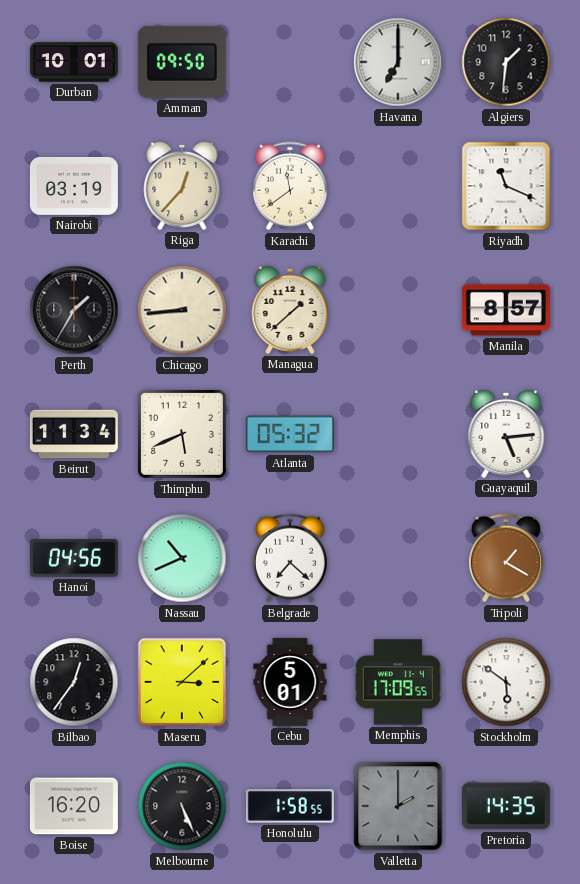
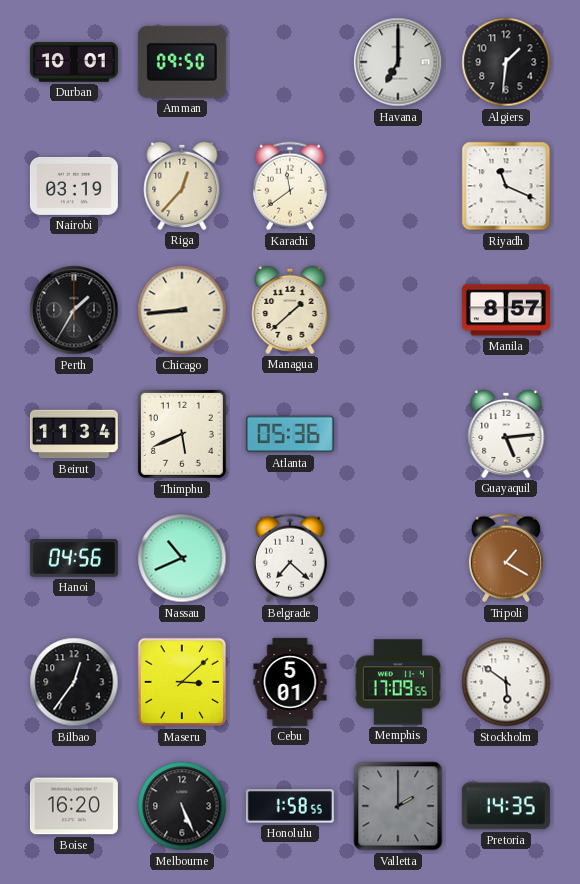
Atlanta: 05:32 -> 05:36
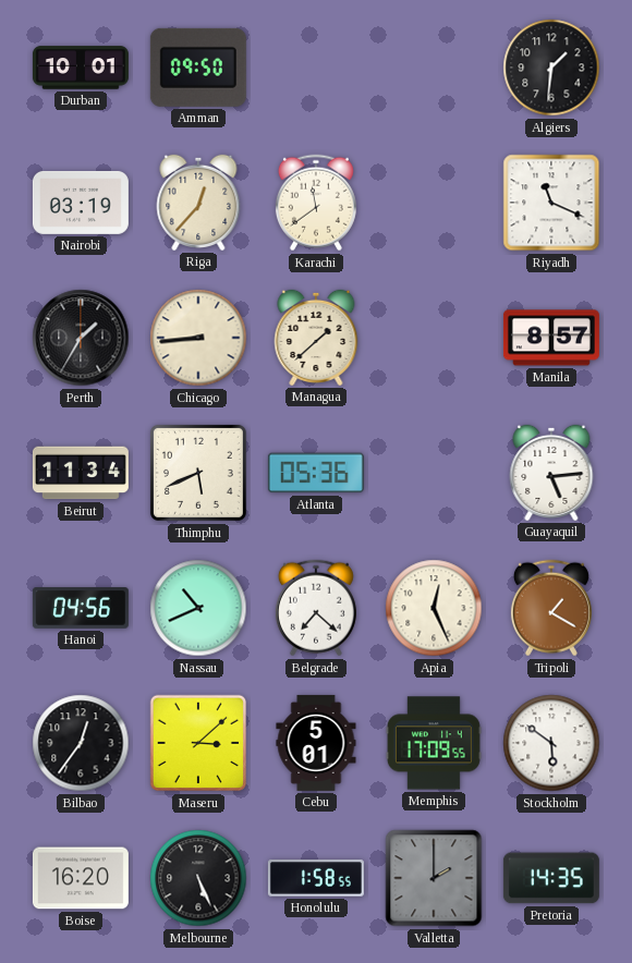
Havana: 7:00 -> none
Apia: none -> 12:26
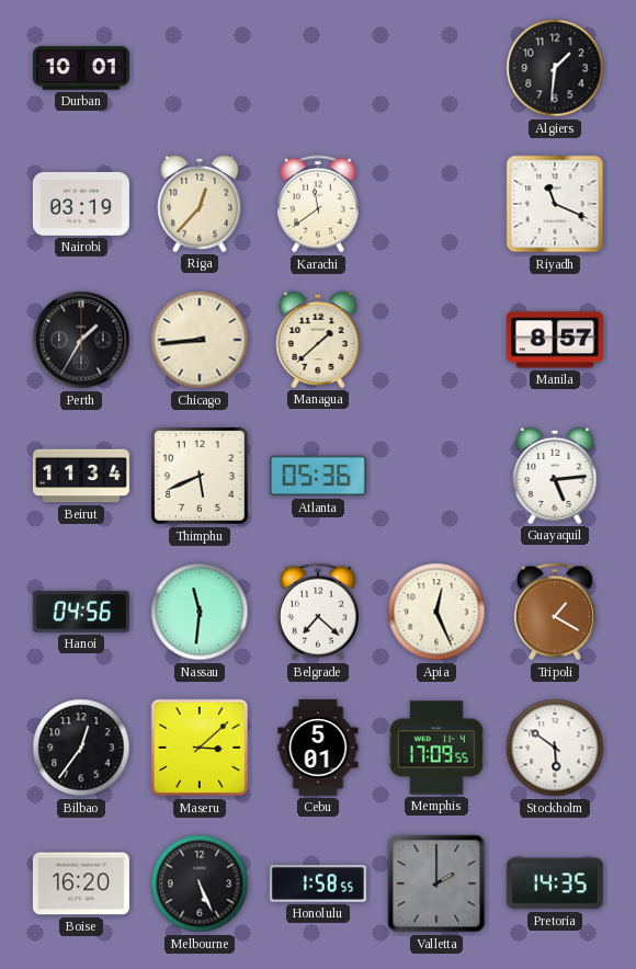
Amman: 09:50 -> none
Nassau: 10:41 -> 11:31
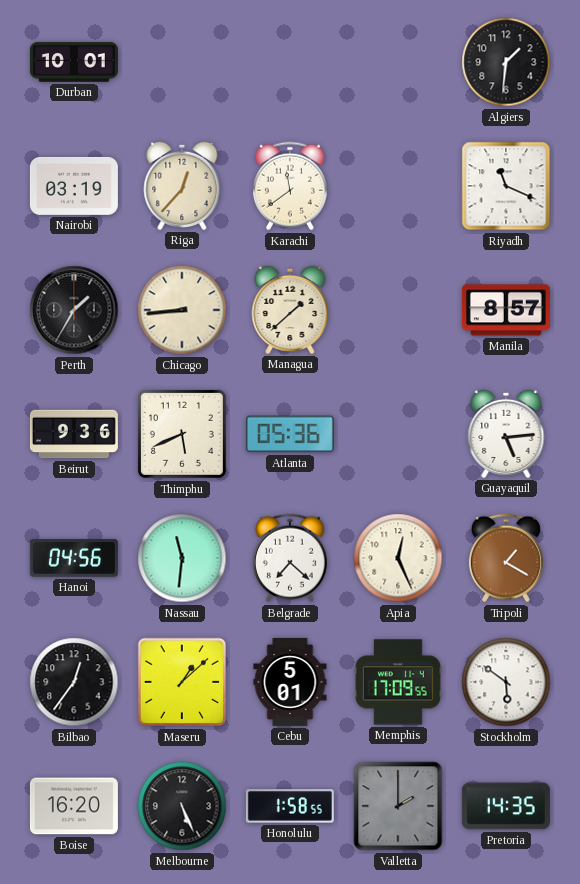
Beirut: 11:34 -> 9:36
Maseru: 3:08 -> 1:08
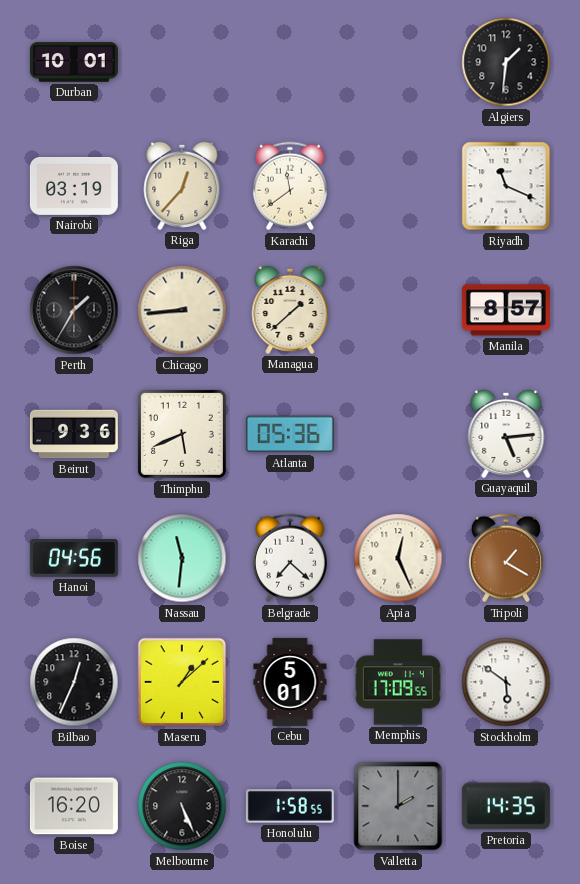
Bilbao: 12:36 -> 12:34
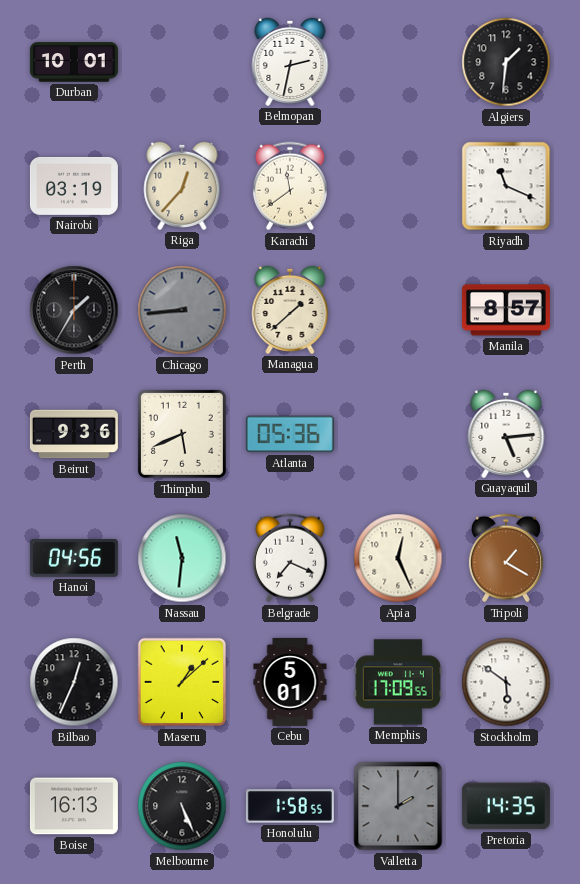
Belmopan: none -> 2:32
Chicago dial: cream -> grey
Belgrade: 7:22 -> 7:19
Boise: 16:20 -> 16:13
